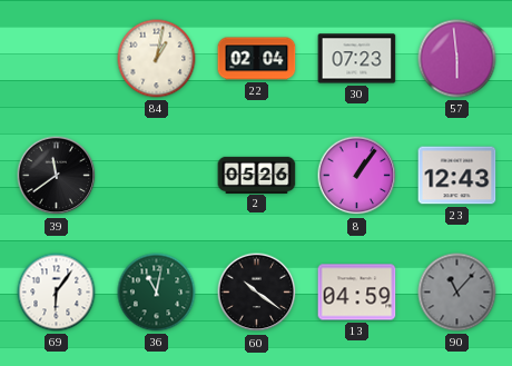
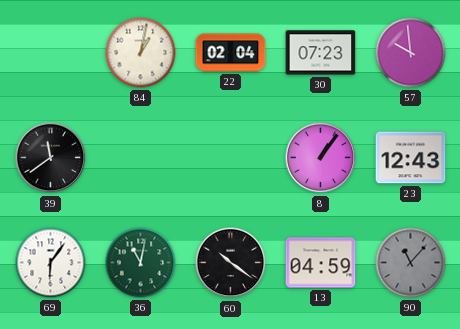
57: 5:59 -> 9:59
2: 05:26 -> none
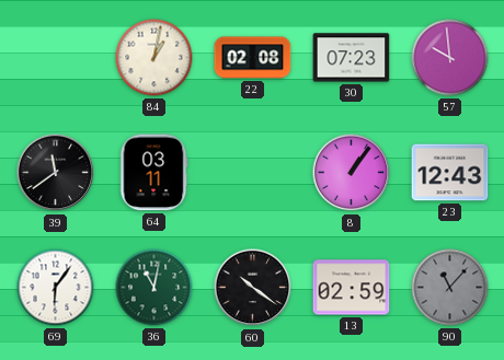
22: 02:04 -> 02:08
64: none -> 03:11
13: 04:59 -> 02:59
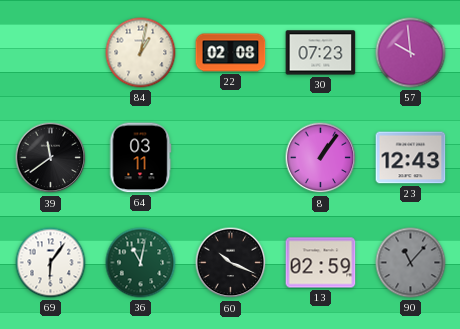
60: 10:21 -> 10:19
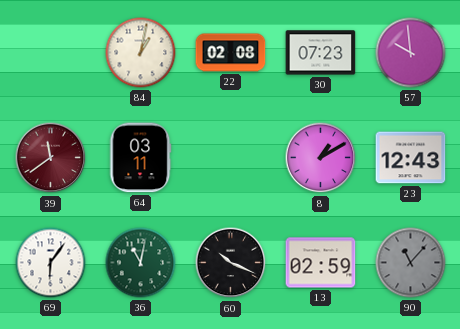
39 dial: black -> burgundy
8: 1:06 -> 1:10
